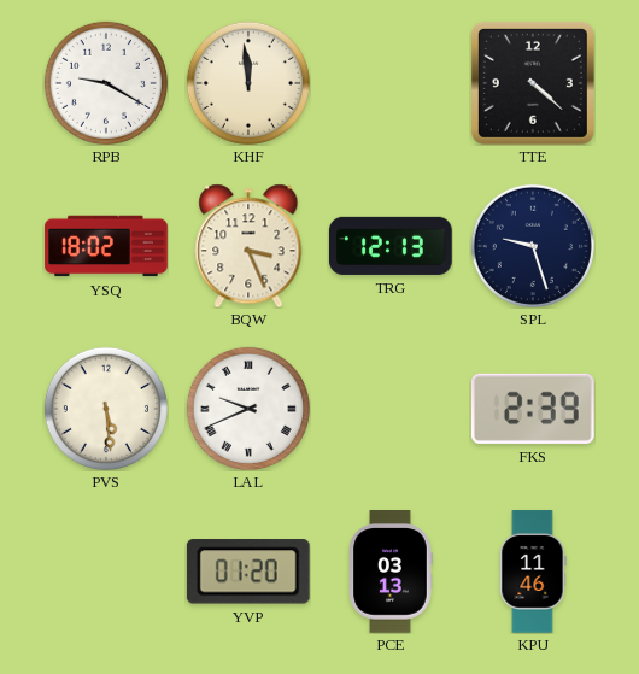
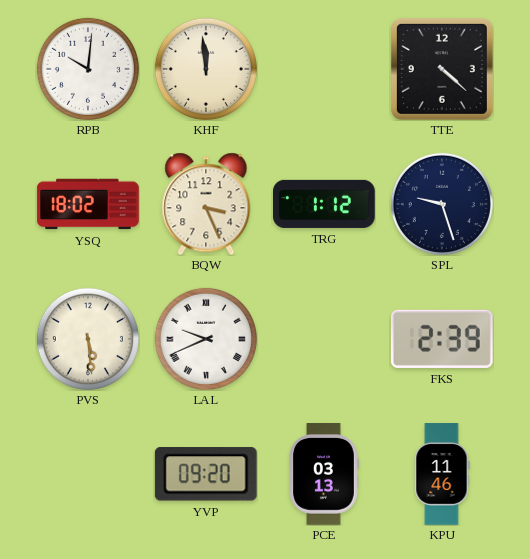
RPB: 9:20 -> 10:01
TRG: 12:13 -> 1:12
YVP: 01:20 -> 09:20
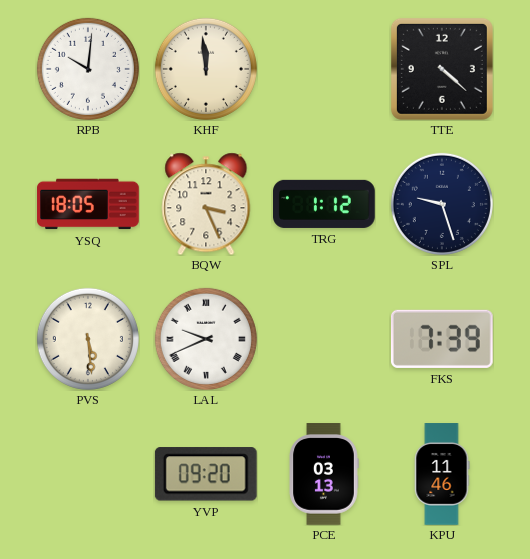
YSQ: 18:02 -> 18:05
FKS: 2:39 -> 7:39
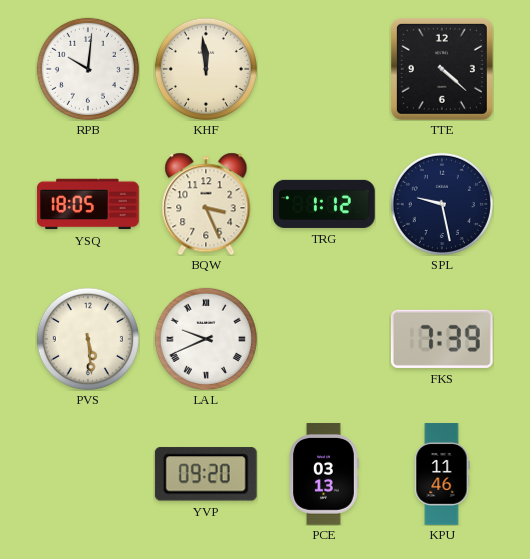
SPL: 9:27 -> 9:28
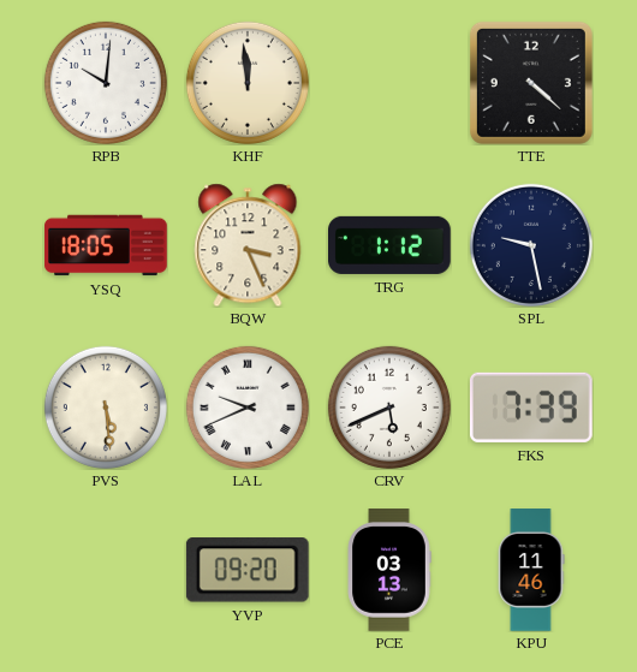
CRV: none -> 5:41
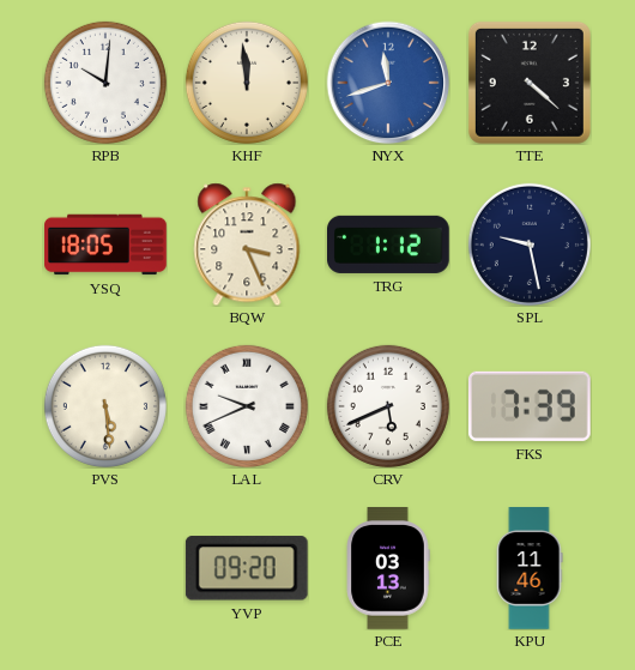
NYX: none -> 11:42
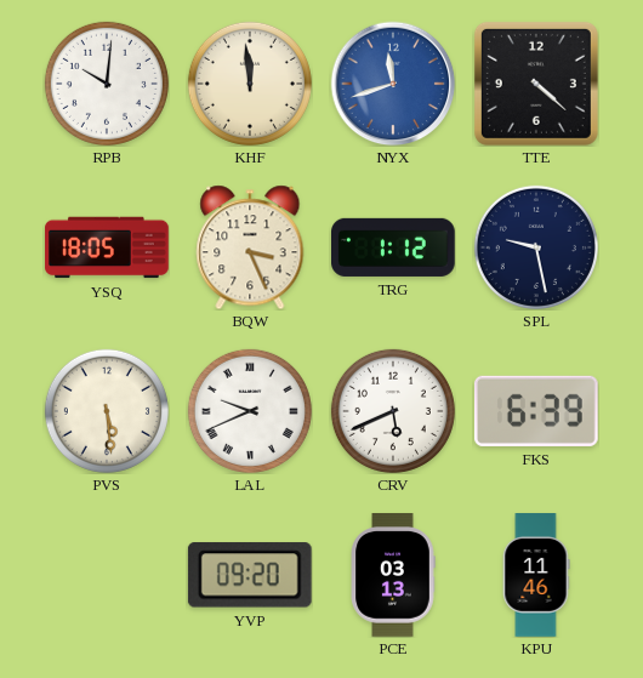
FKS: 7:39 -> 6:39
